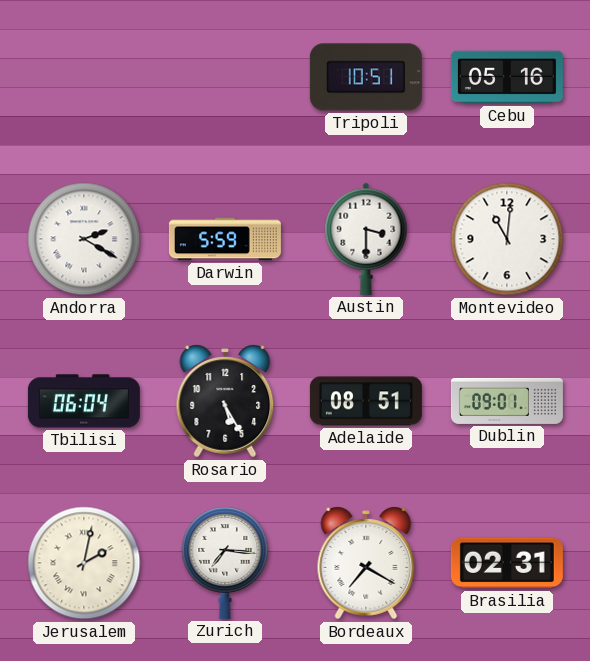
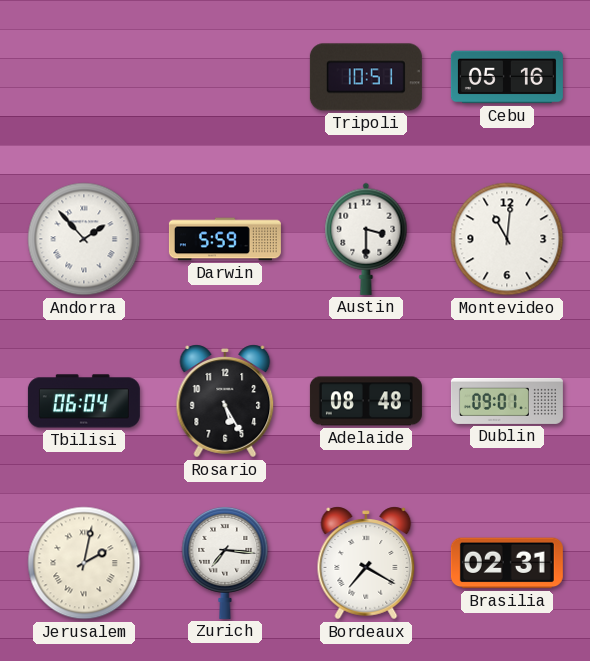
Andorra: 2:20 -> 1:53
Adelaide: 08:51 -> 08:48
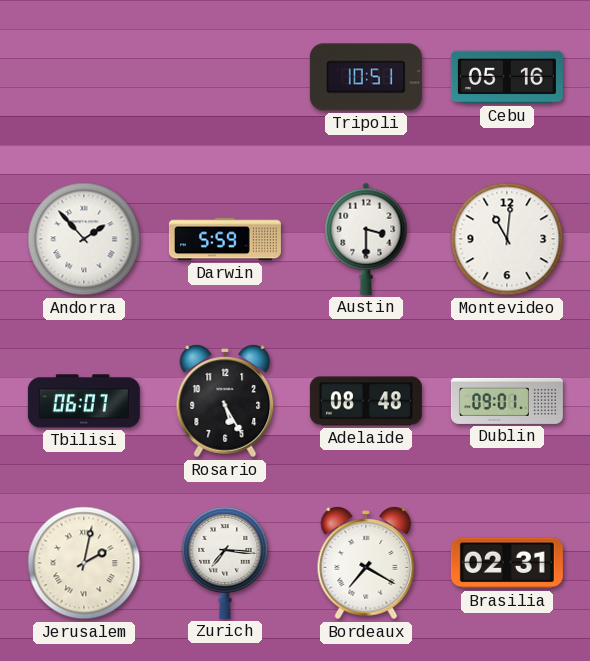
Tbilisi: 06:04 -> 06:07
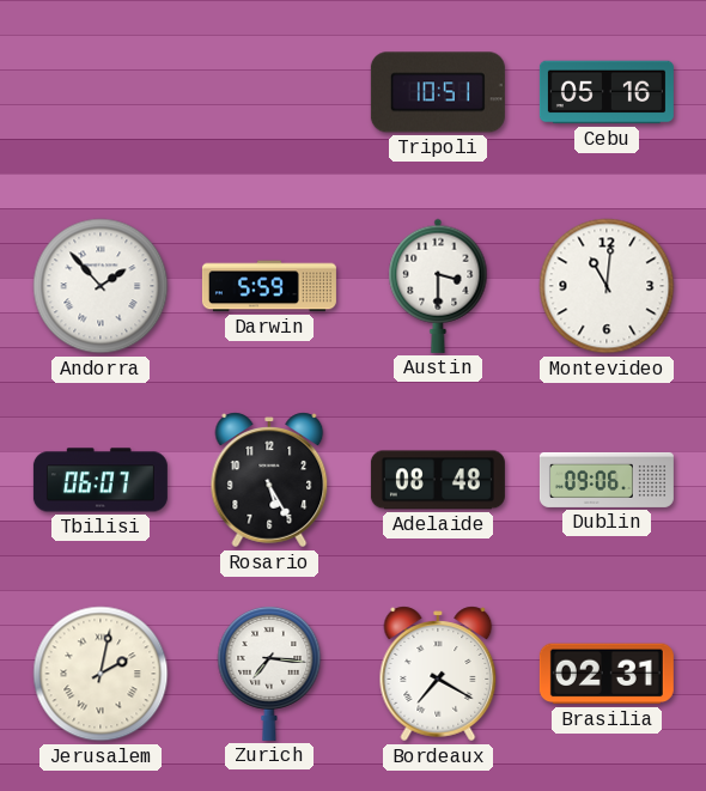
Dublin: 09:01 -> 09:06
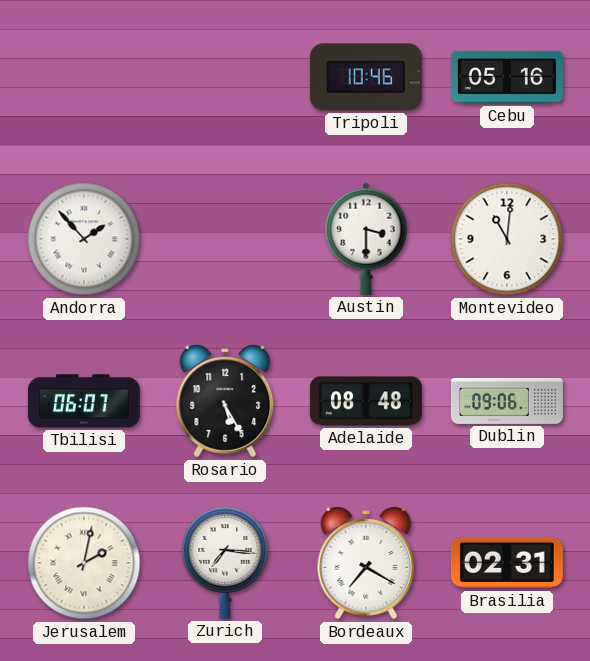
Tripoli: 10:51 -> 10:46
Darwin: 5:59 -> none
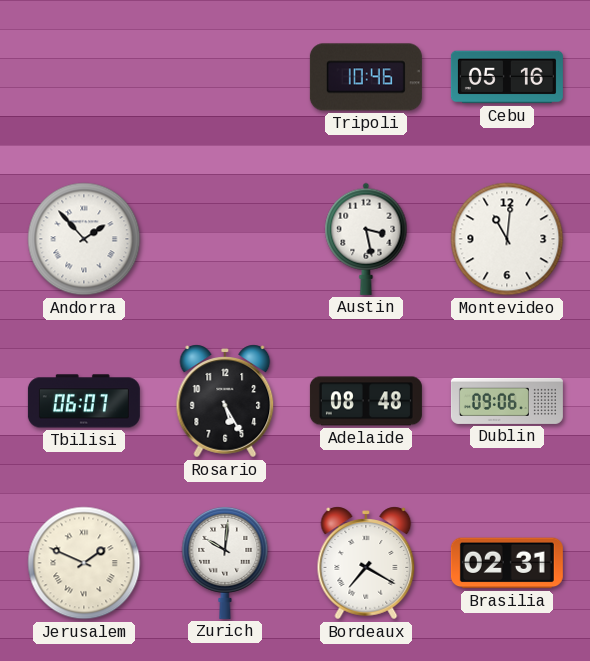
Austin: 3:30 -> 3:28
Jerusalem: 2:02 -> 1:49
Zurich: 7:16 -> 10:01
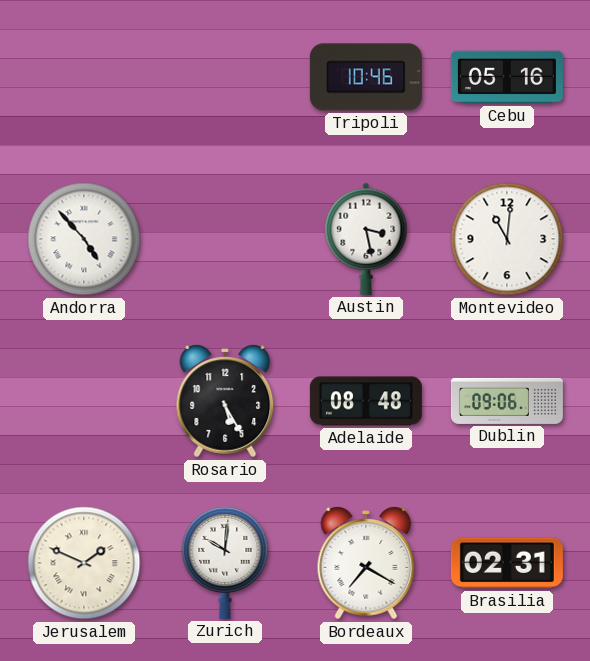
Andorra: 1:53 -> 4:53
Tbilisi: 06:07 -> none
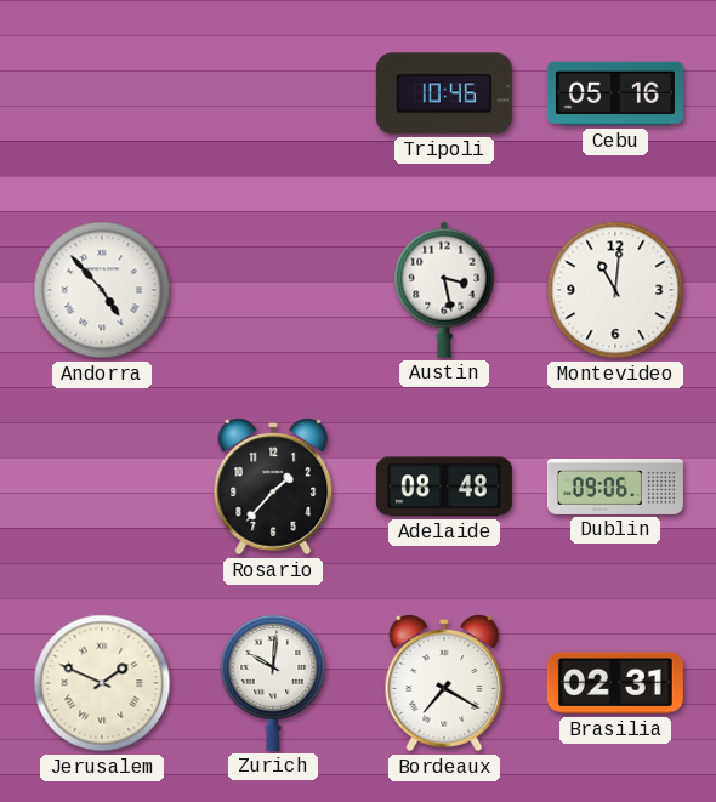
Rosario: 5:25 -> 1:37
